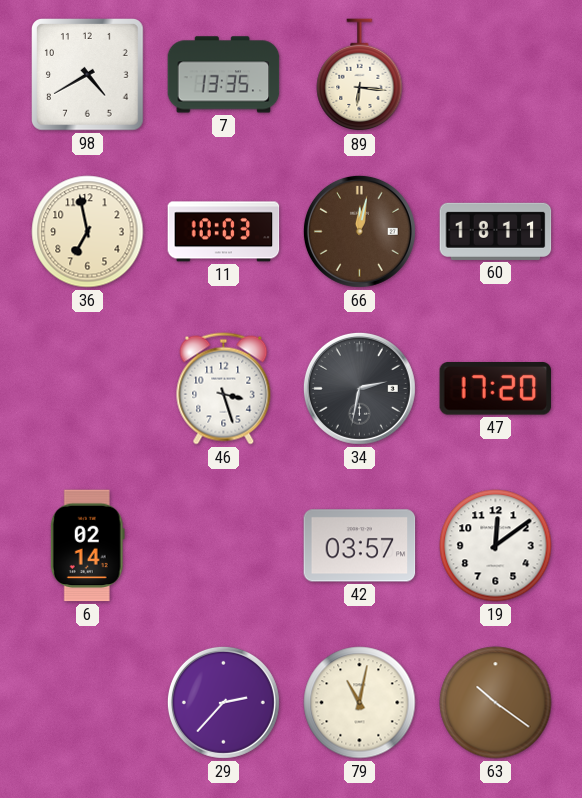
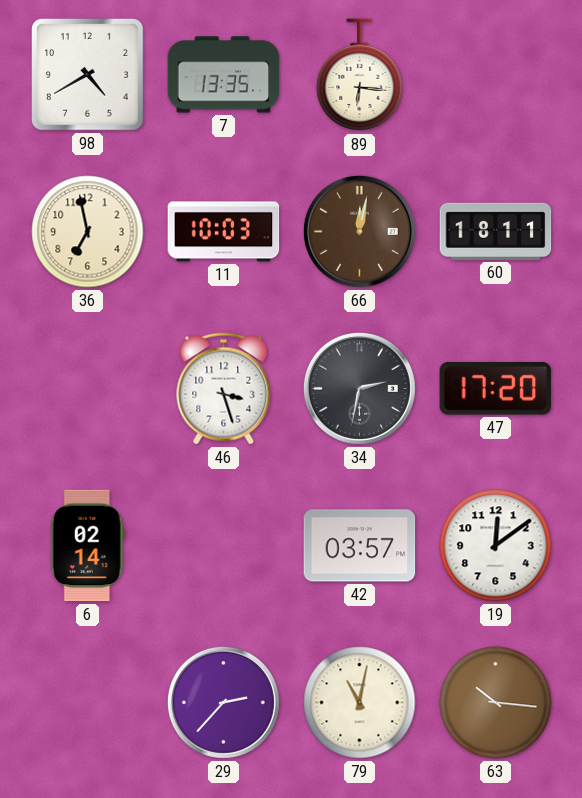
63: 10:21 -> 10:16
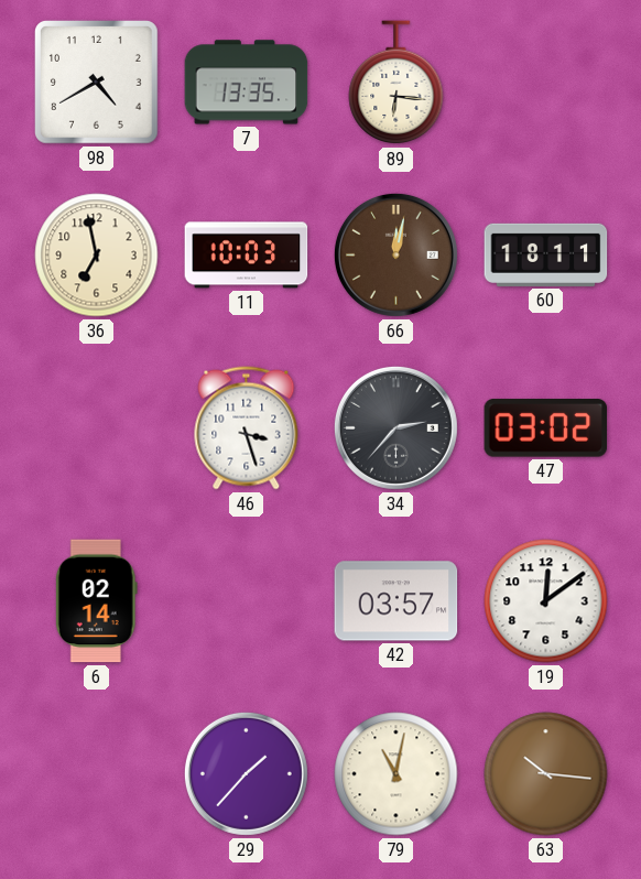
34: 2:32 -> 2:37
47: 17:20 -> 03:02
29: 2:37 -> 1:37
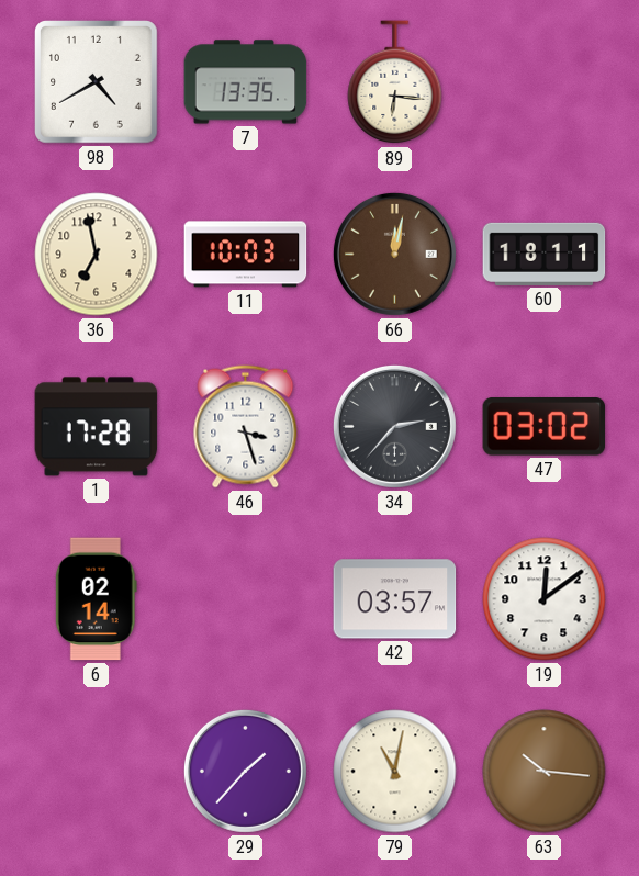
1: none -> 17:28
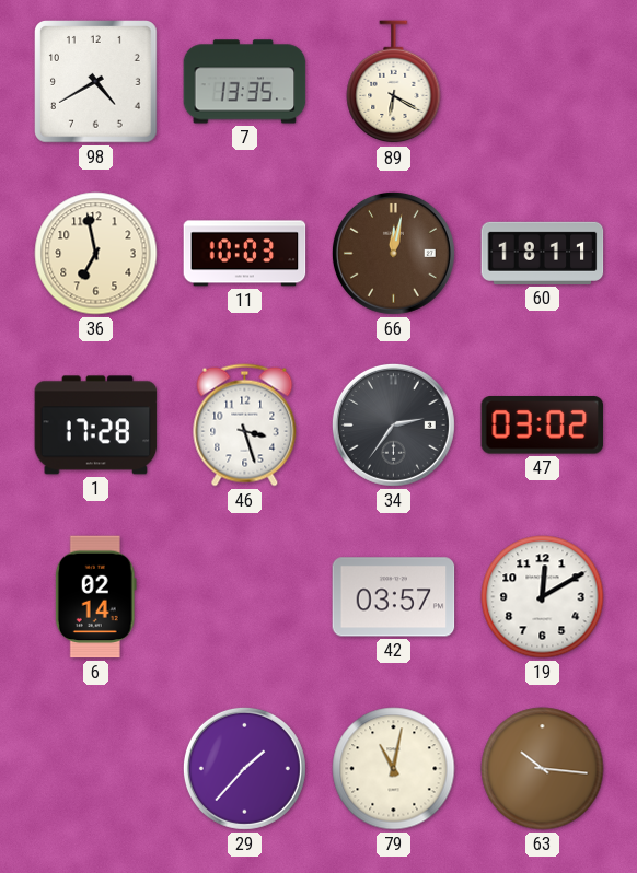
89: 6:16 -> 6:20
34: 2:37 -> 2:36
19: 12:09 -> 12:10
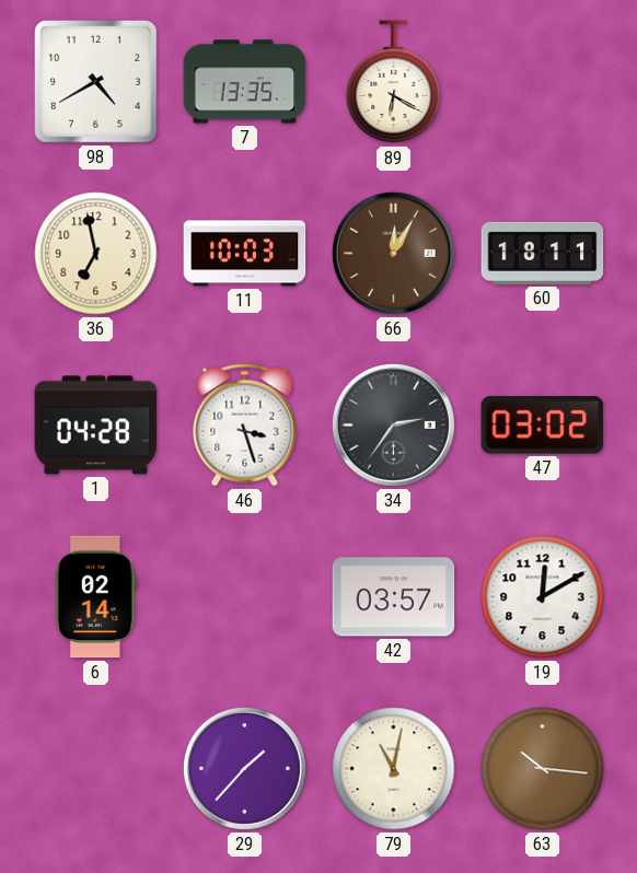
66: 12:02 -> 12:05
1: 17:28 -> 04:28
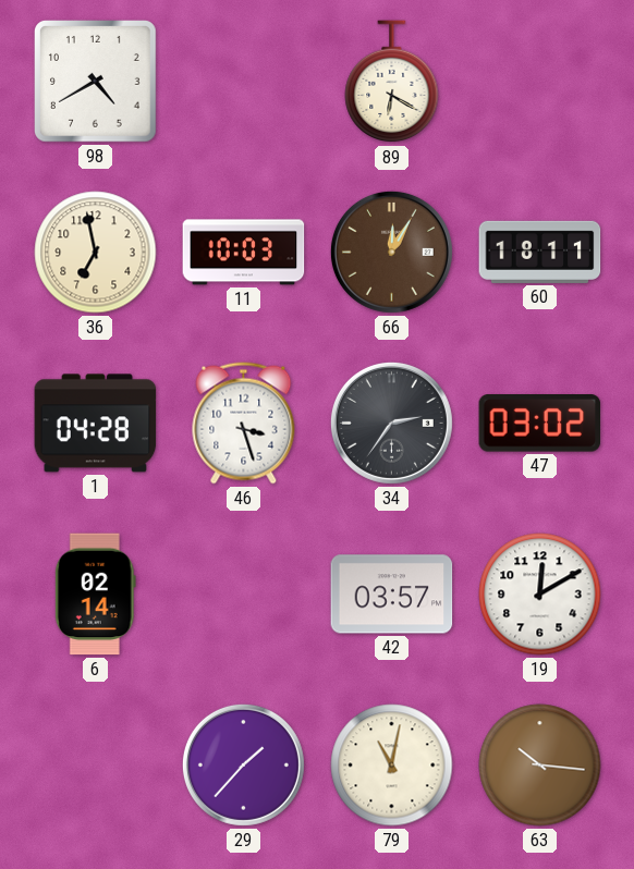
7: 13:35 -> none
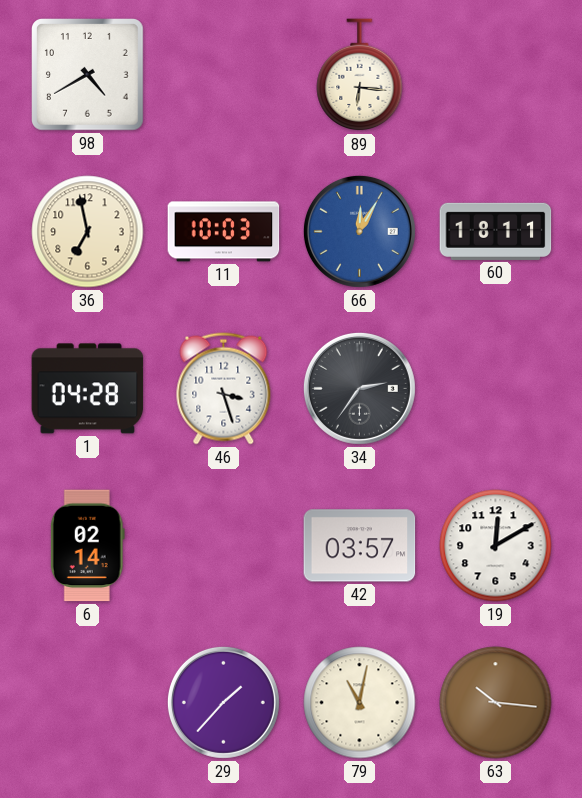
89: 6:20 -> 6:16
66 dial: brown -> blue
47: 03:02 -> none
